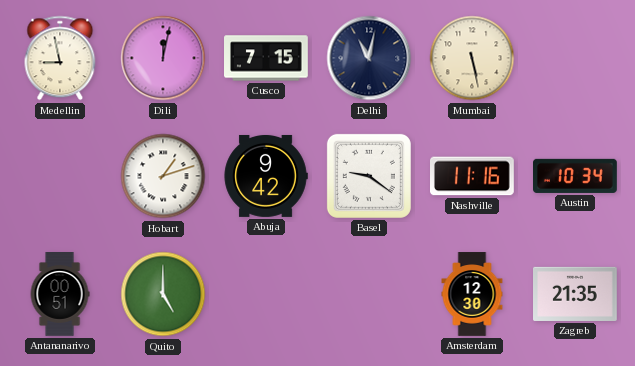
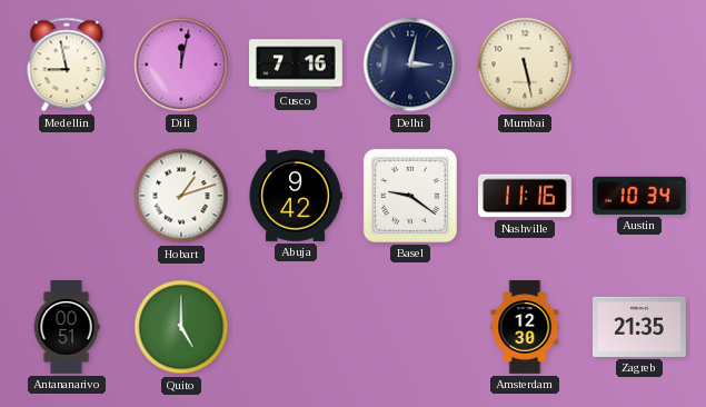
Cusco: 7:15 -> 7:16
Delhi: 11:02 -> 3:02
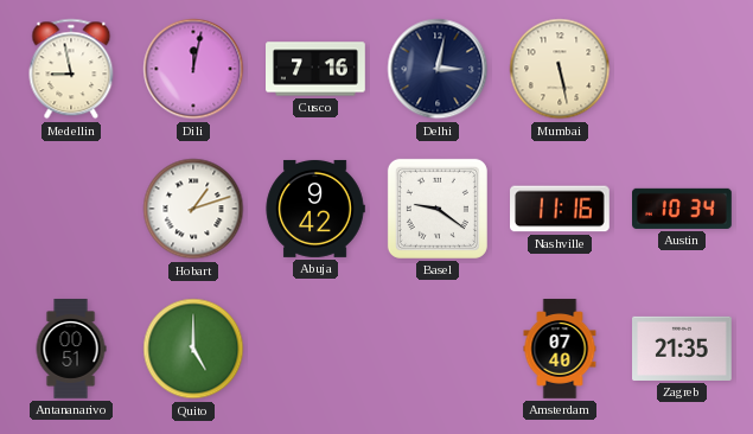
Amsterdam: 12:30 -> 07:40
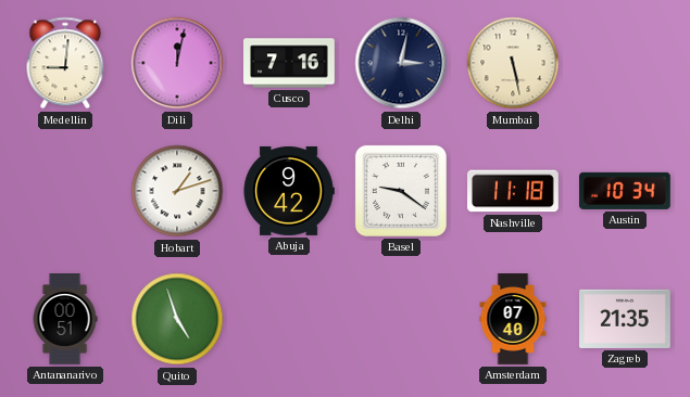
Medellin: 8:58 -> 9:01
Nashville: 11:16 -> 11:18
Quito: 5:00 -> 4:57
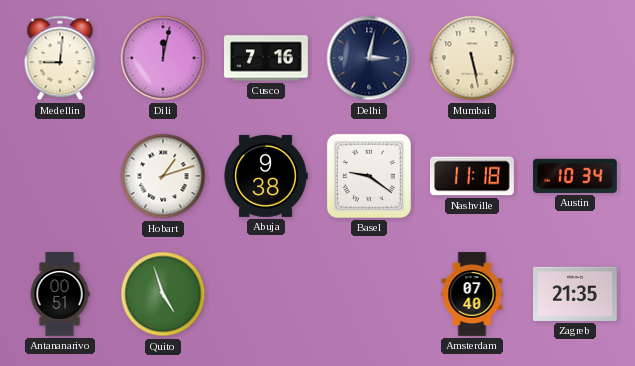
Abuja: 9:42 -> 9:38
